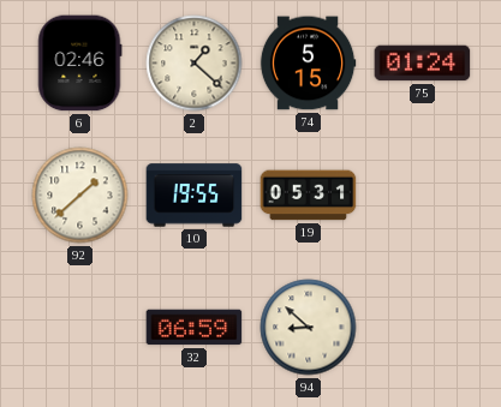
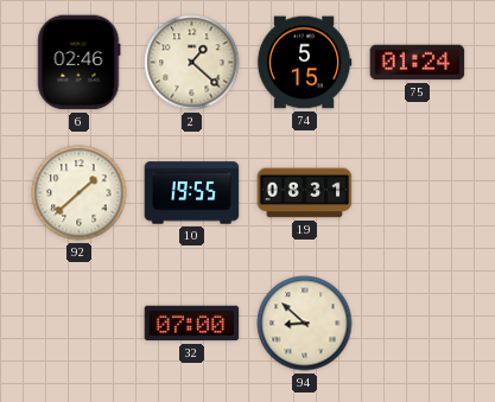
19: 05:31 -> 08:31
32: 06:59 -> 07:00
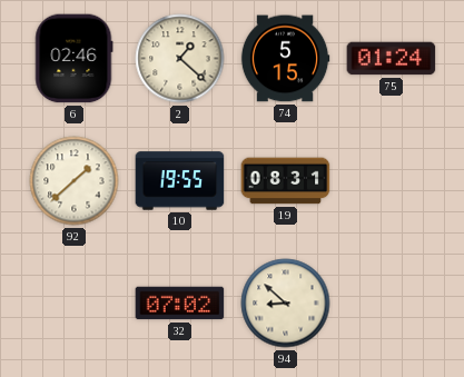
32: 07:00 -> 07:02
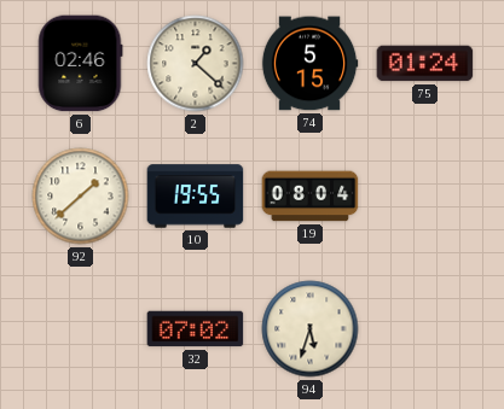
19: 08:31 -> 08:04
94: 8:52 -> 5:33
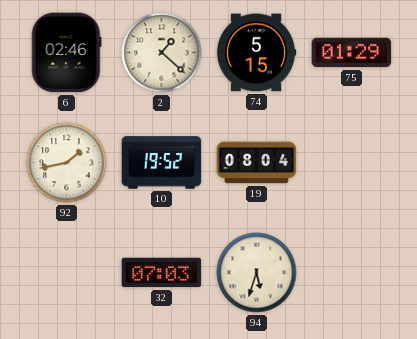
75: 01:24 -> 01:29
92: 1:38 -> 1:43
10: 19:55 -> 19:52
32: 07:02 -> 07:03
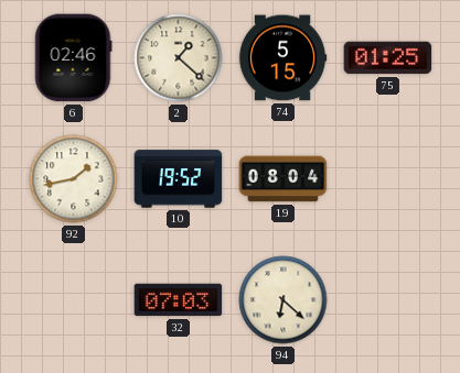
75: 01:29 -> 01:25
94: 5:33 -> 6:22
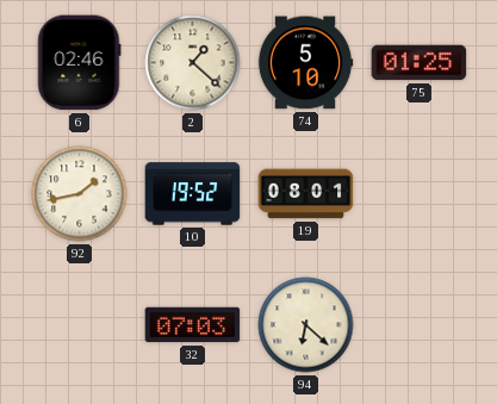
74: 5:15 -> 5:10
19: 08:04 -> 08:01
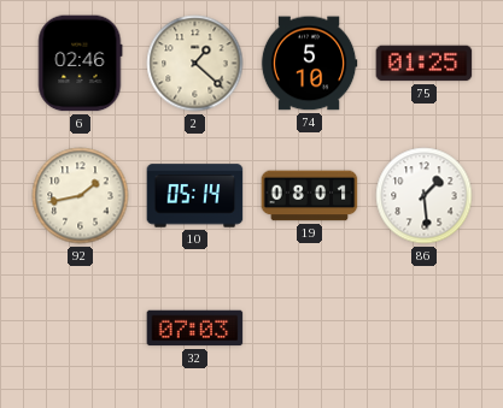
10: 19:52 -> 05:14
86: none -> 1:29
94: 6:22 -> none
